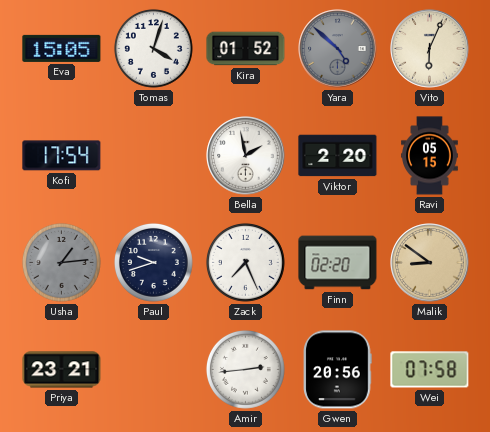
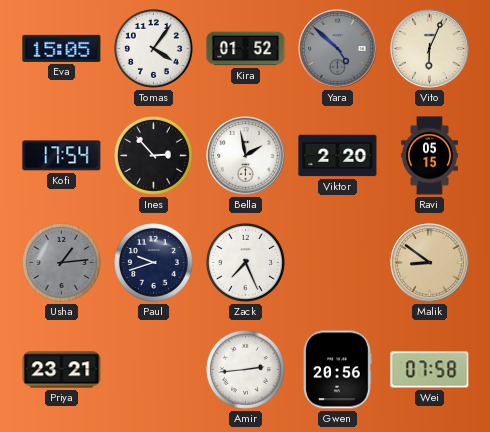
Tomas: 4:03 -> 4:06
Ines: none -> 2:53
Finn: 02:20 -> none
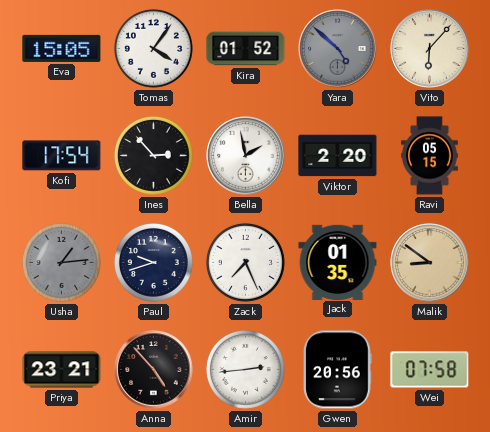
Vito: 6:04 -> 6:07
Jack: none -> 01:35
Anna: none -> 4:53
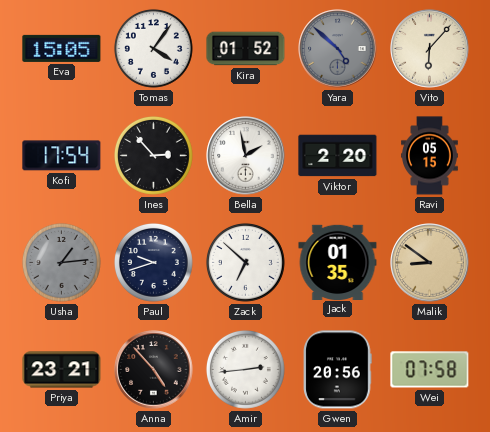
Zack: 7:26 -> 6:52
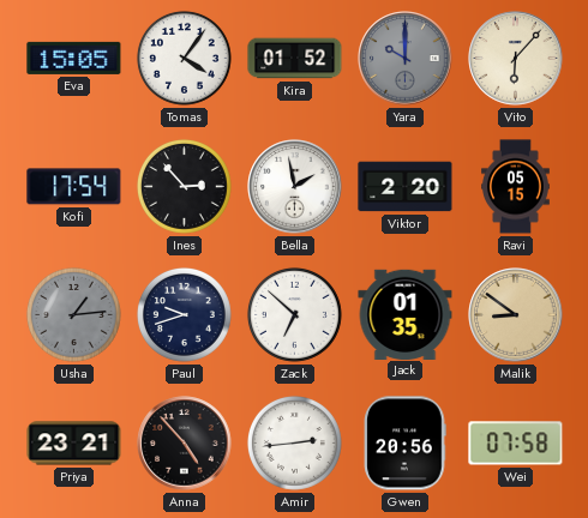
Yara: 4:52 -> 10:00
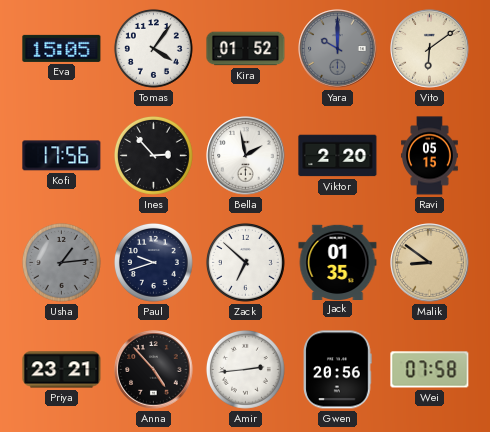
Vito: 6:07 -> 6:09
Kofi: 17:54 -> 17:56
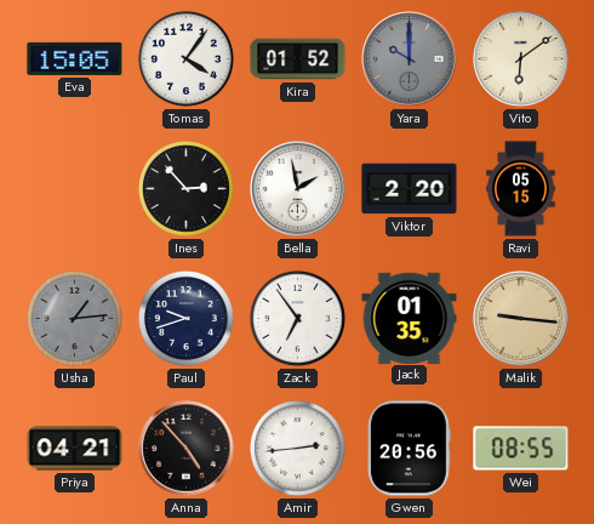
Kofi: 17:56 -> none
Zack: 6:52 -> 6:54
Malik: 8:51 -> 9:16
Priya: 23:21 -> 04:21
Wei: 07:58 -> 08:55
